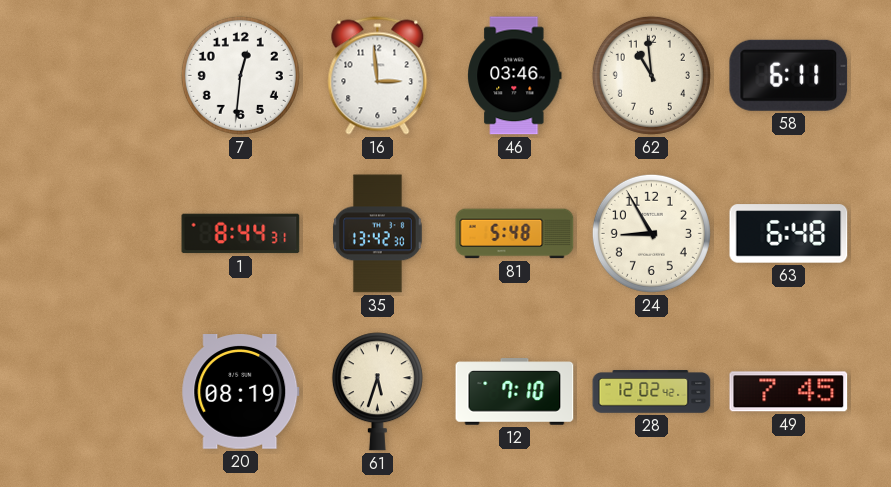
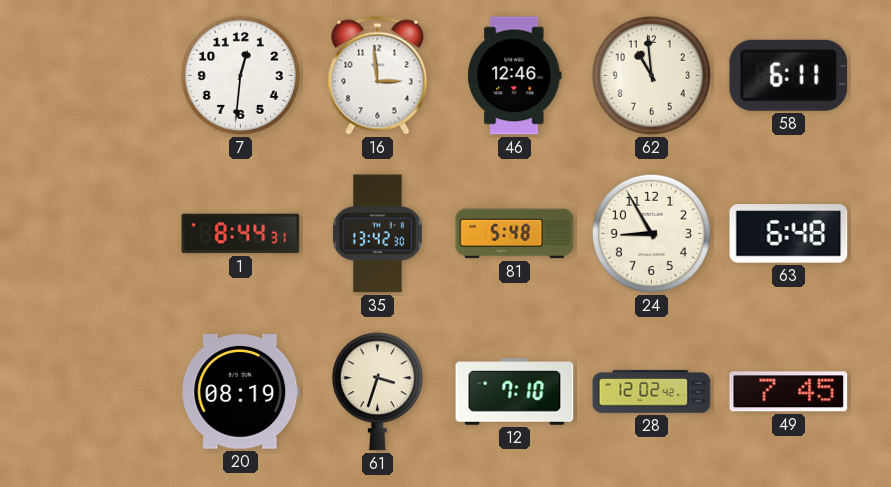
46: 03:46 -> 12:46
61: 5:33 -> 3:33
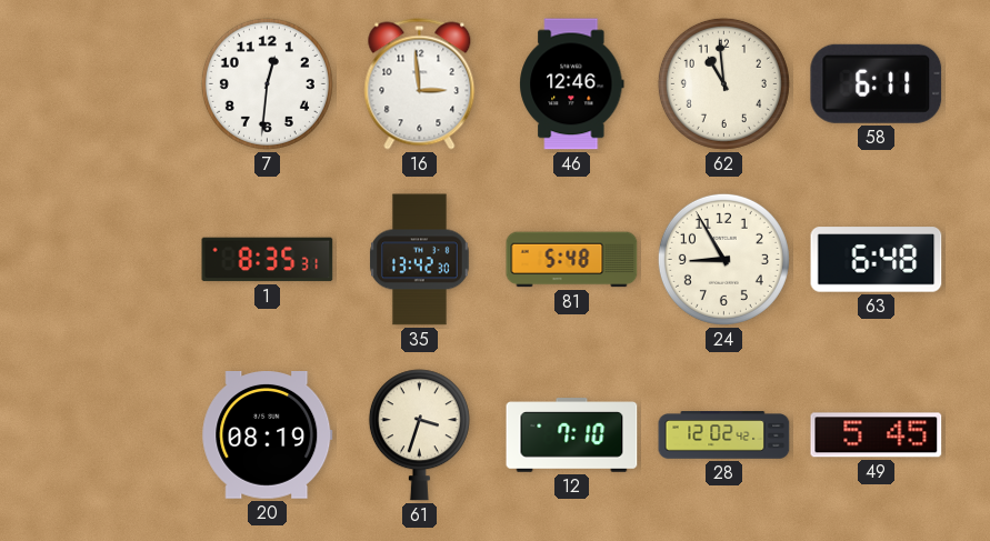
1: 8:44 -> 8:35
49: 7:45 -> 5:45
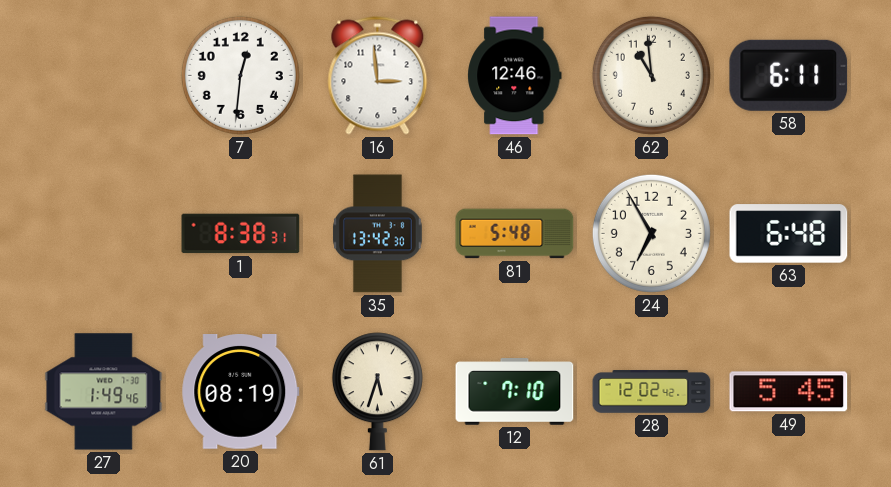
1: 8:35 -> 8:38
24: 8:55 -> 6:55
27: none -> 1:49
61: 3:33 -> 5:33
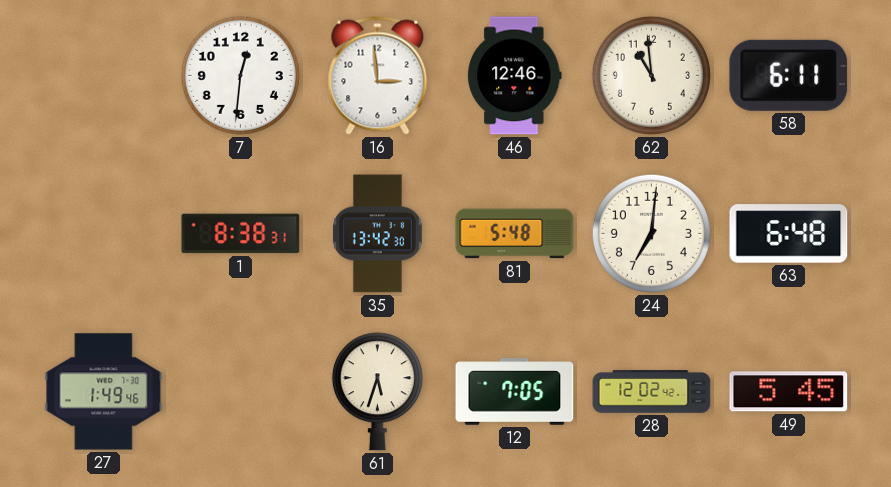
24: 6:55 -> 7:01
20: 08:19 -> none
12: 7:10 -> 7:05
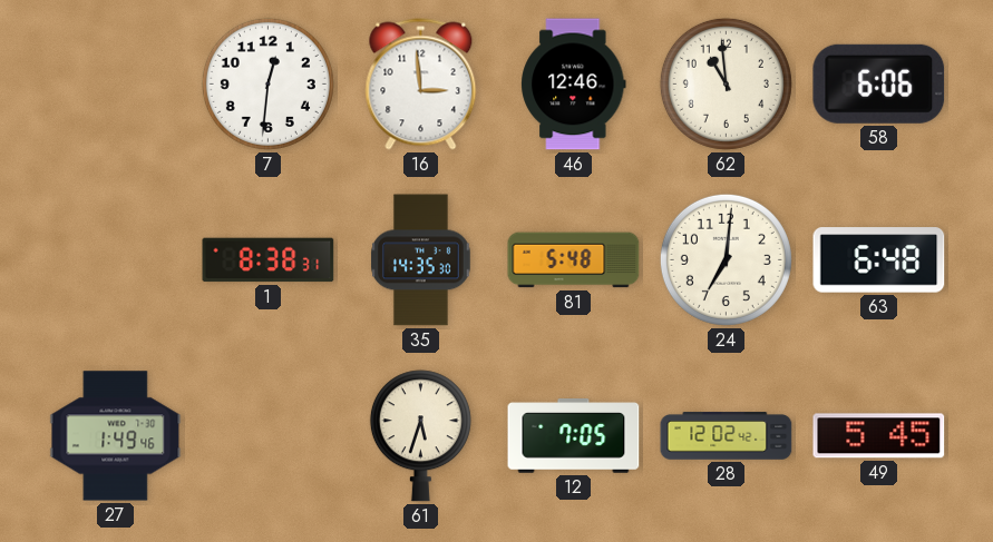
58: 6:11 -> 6:06
35: 13:42 -> 14:35
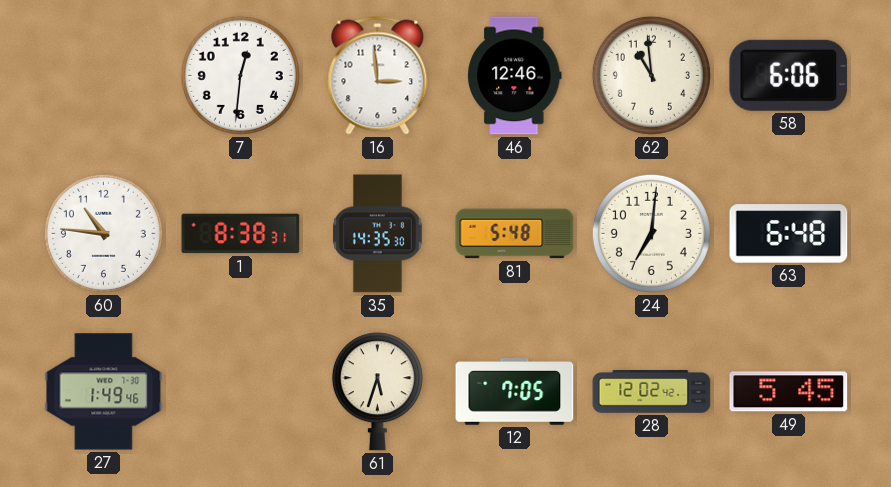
60: none -> 10:46
